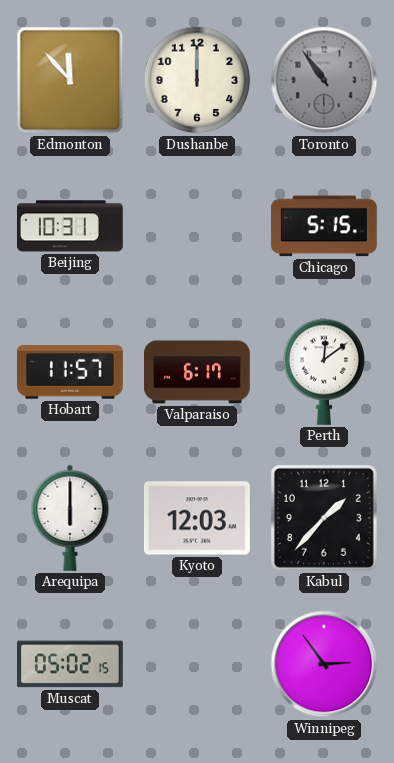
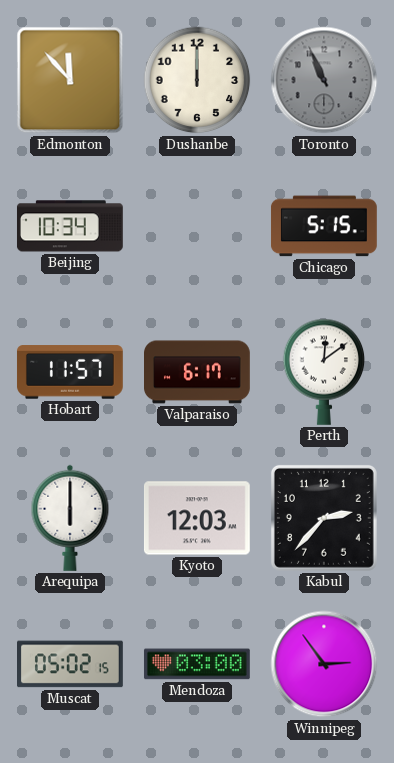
Toronto: 10:54 -> 10:56
Beijing: 10:31 -> 10:34
Kabul: 1:37 -> 2:37
Mendoza: none -> 03:00
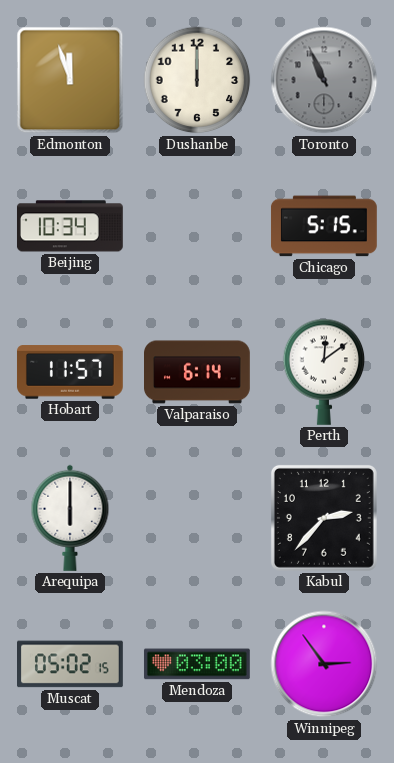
Edmonton: 11:53 -> 11:57
Valparaiso: 6:17 -> 6:14
Kyoto: 12:03 -> none
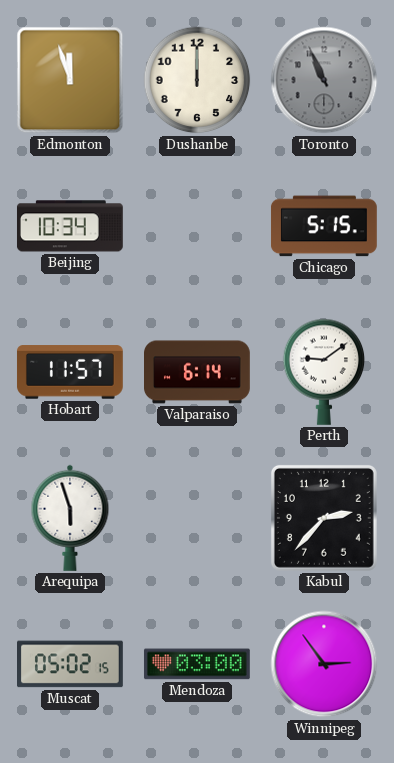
Perth: 12:09 -> 9:09
Arequipa: 6:00 -> 5:57
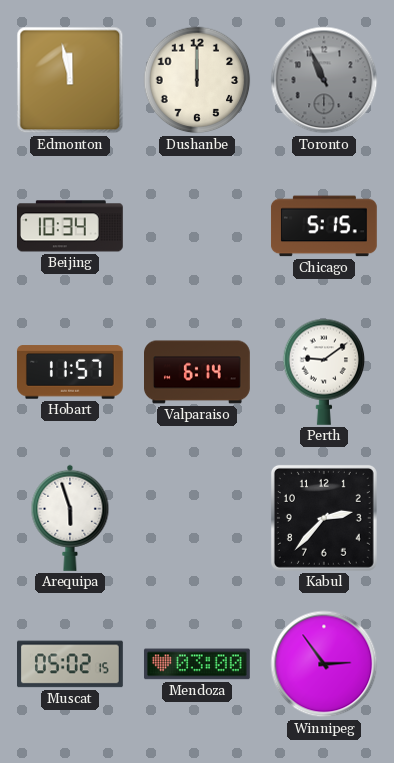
Edmonton: 11:57 -> 11:58
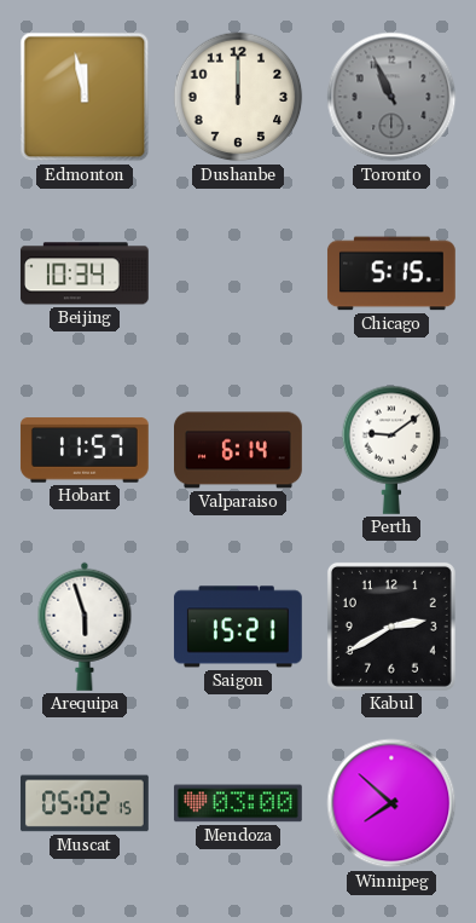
Saigon: none -> 15:21
Kabul: 2:37 -> 2:40
Winnipeg: 2:54 -> 7:52
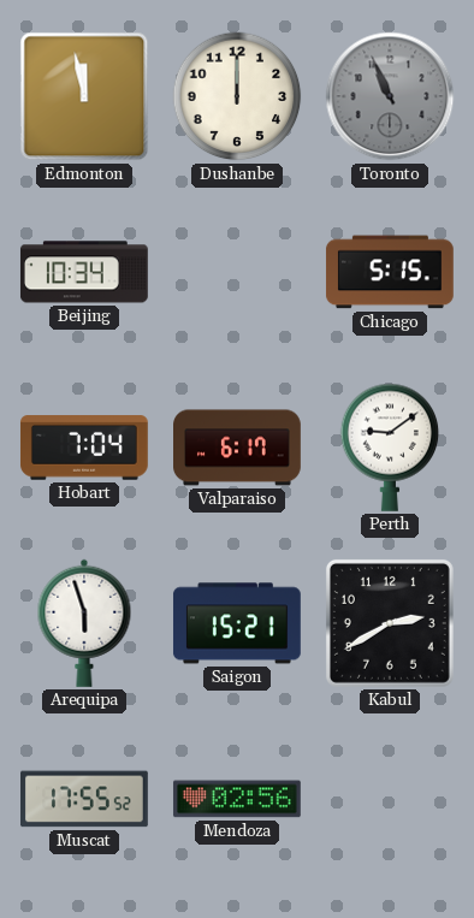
Hobart: 11:57 -> 7:04
Valparaiso: 6:14 -> 6:17
Muscat: 05:02 -> 17:55
Mendoza: 03:00 -> 02:56
Winnipeg: 7:52 -> none
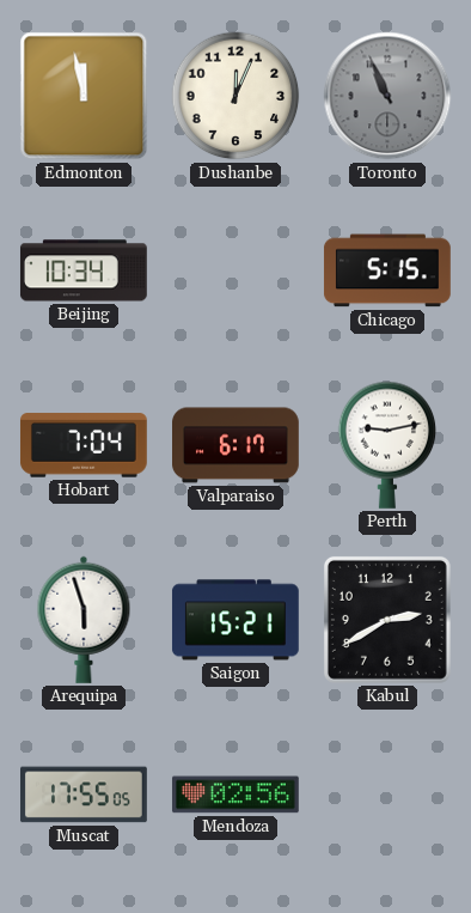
Dushanbe: 12:00 -> 12:04
Perth: 9:09 -> 9:13
Muscat: 17:55:52 -> 17:55:05
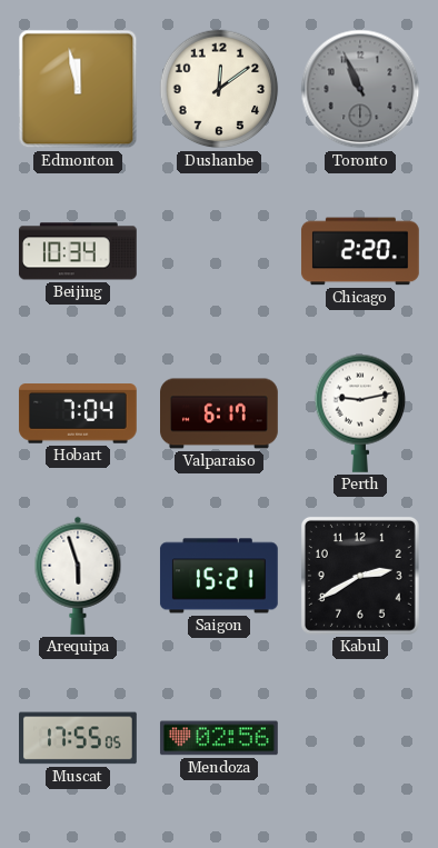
Dushanbe: 12:04 -> 12:09
Chicago: 5:15 -> 2:20
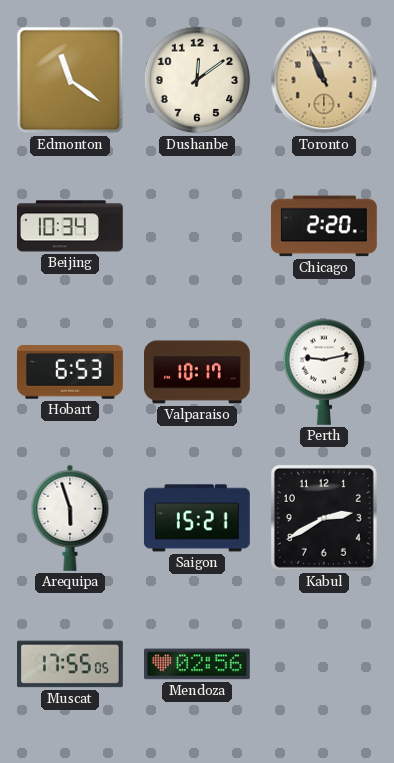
Edmonton: 11:58 -> 11:21
Toronto dial: grey -> champagne
Hobart: 7:04 -> 6:53
Valparaiso: 6:17 -> 10:17
